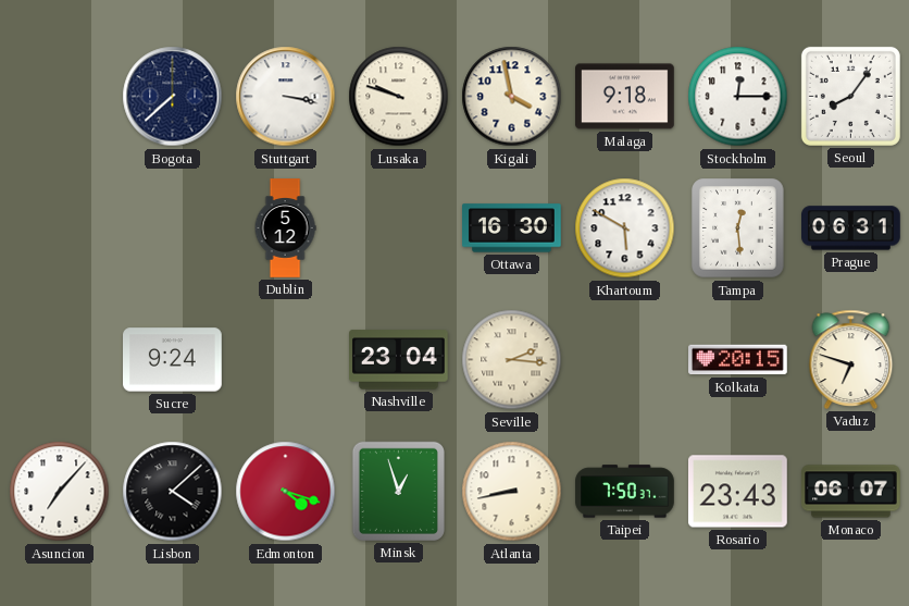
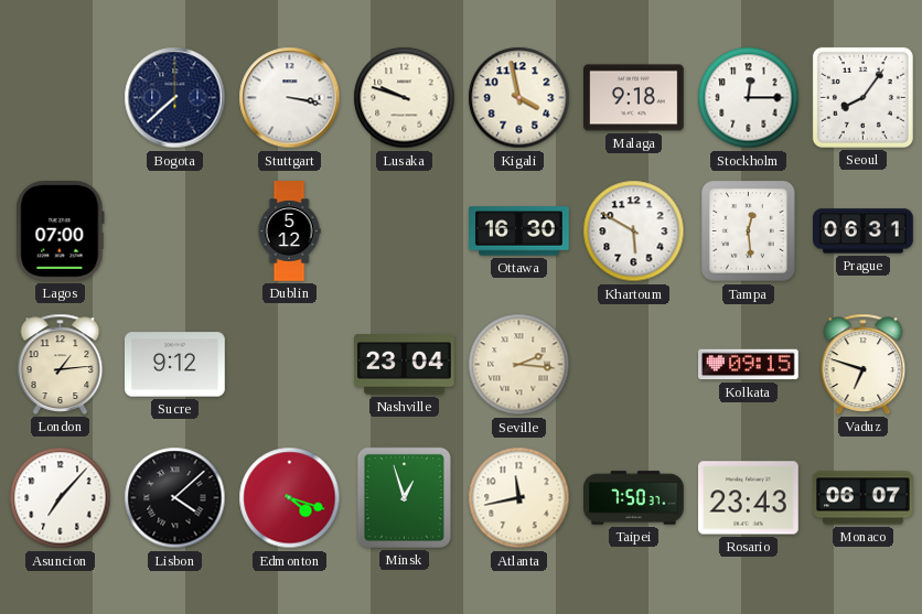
Lagos: none -> 07:00
London: none -> 1:14
Sucre: 9:24 -> 9:12
Kolkata: 20:15 -> 09:15
Atlanta: 8:43 -> 11:43
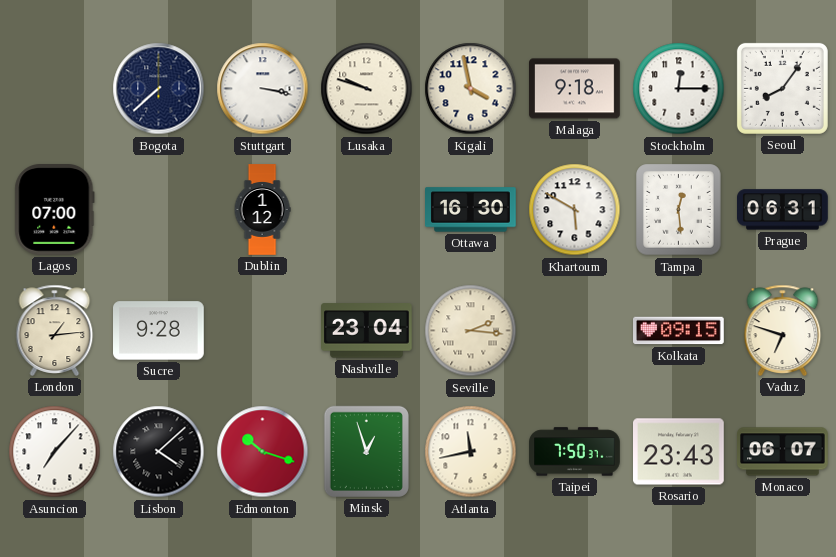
Dublin: 5:12 -> 1:12
Sucre: 9:12 -> 9:28
Edmonton: 4:18 -> 10:18
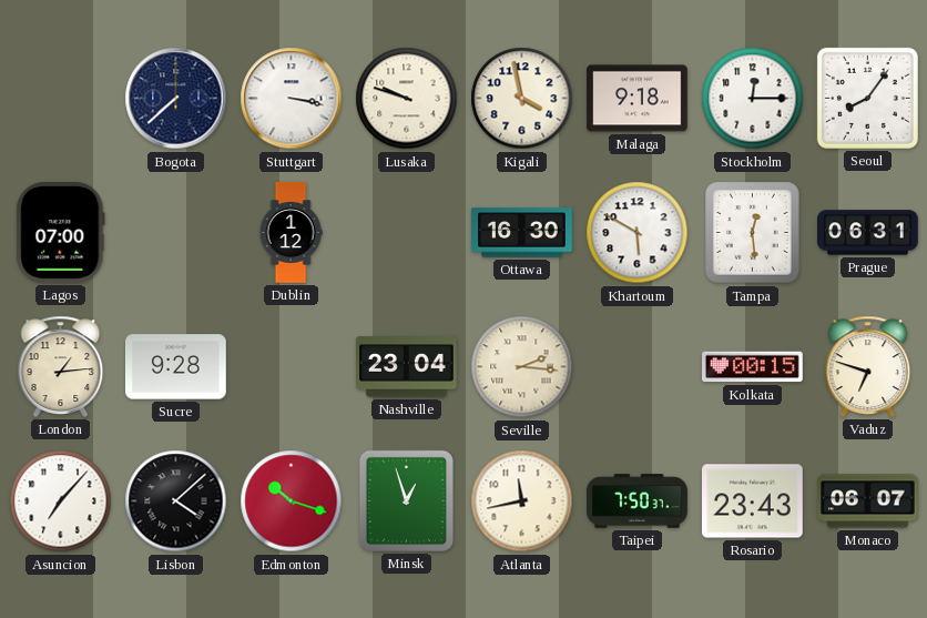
Kolkata: 09:15 -> 00:15
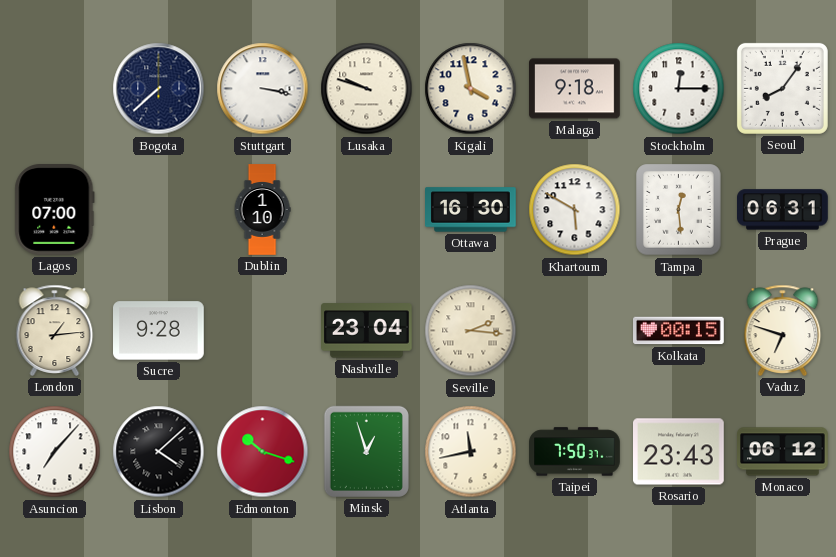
Dublin: 1:12 -> 1:10
Monaco: 06:07 -> 06:12
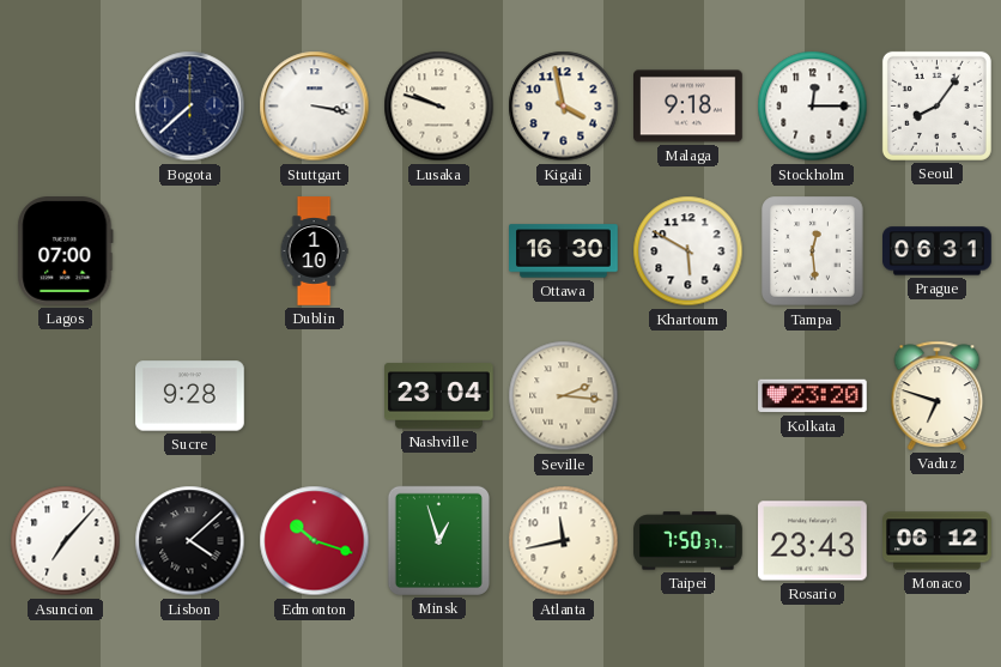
London: 1:14 -> none
Kolkata: 00:15 -> 23:20
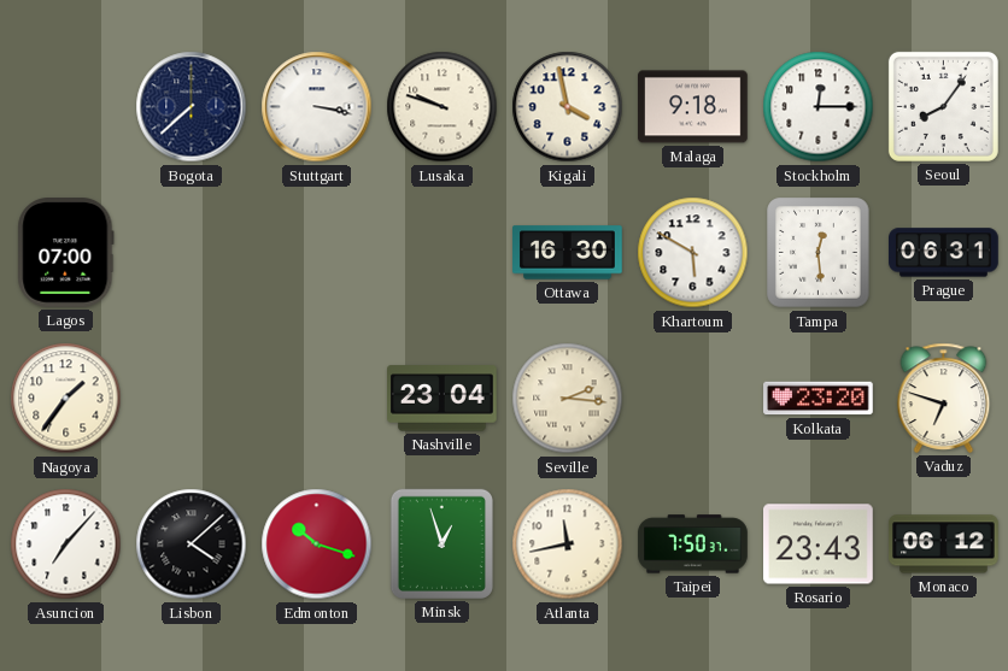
Dublin: 1:10 -> none
Nagoya: none -> 1:36
Sucre: 9:28 -> none
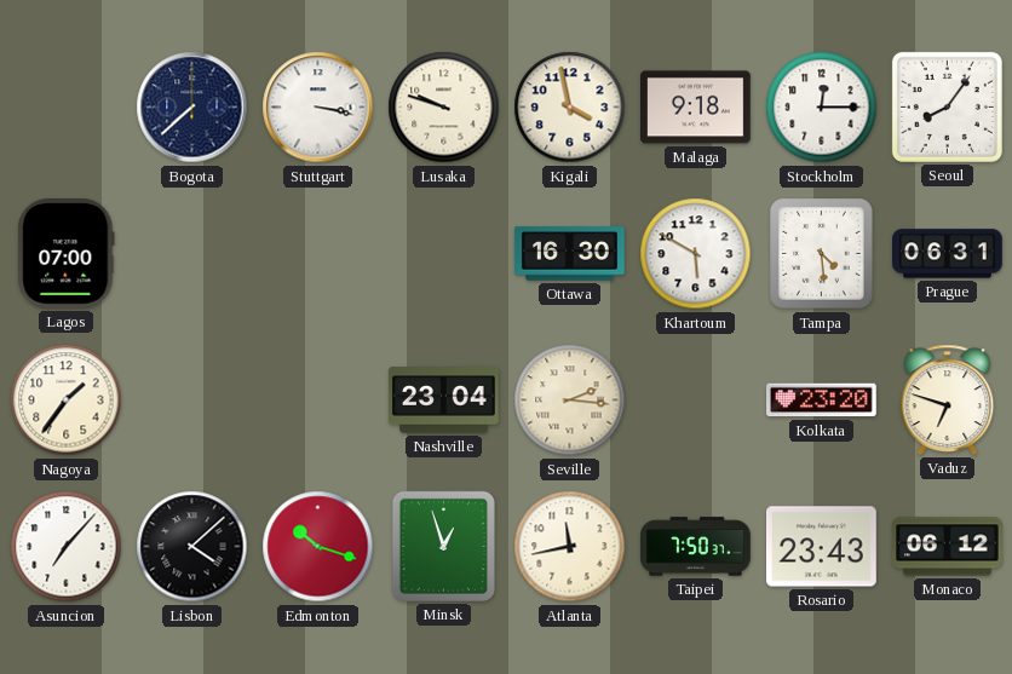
Tampa: 12:29 -> 4:29
